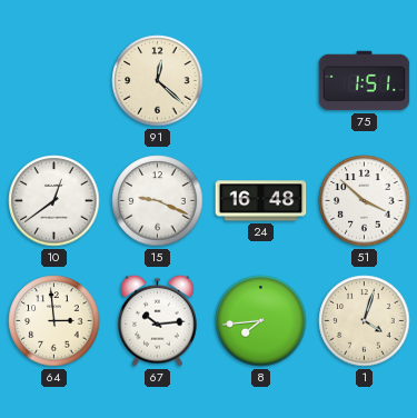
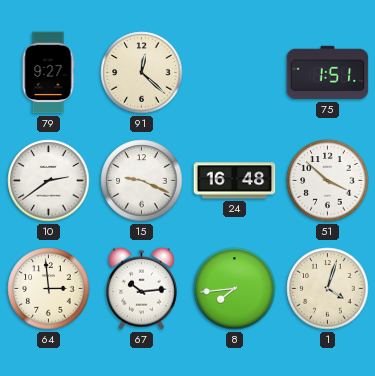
79: none -> 9:27
10: 12:39 -> 2:39
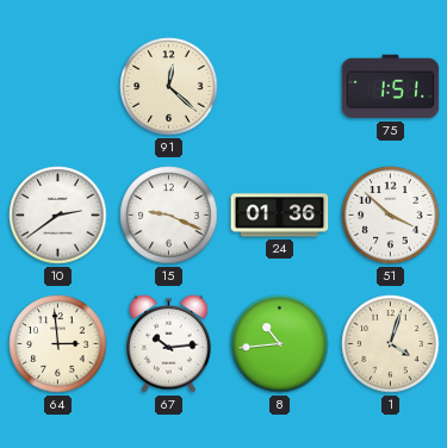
79: 9:27 -> none
24: 16:48 -> 01:36
8: 7:44 -> 10:44
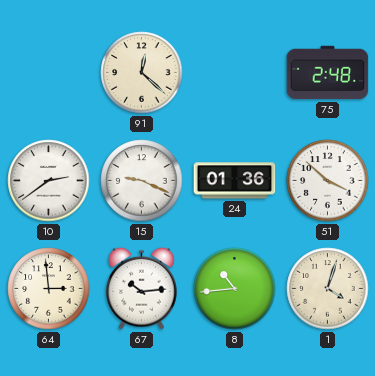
75: 1:51 -> 2:48
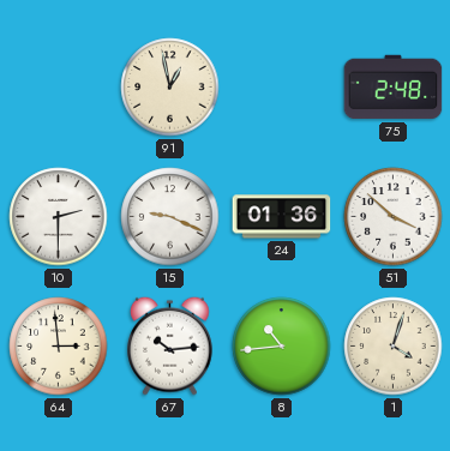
91: 12:22 -> 12:58
10: 2:39 -> 2:30
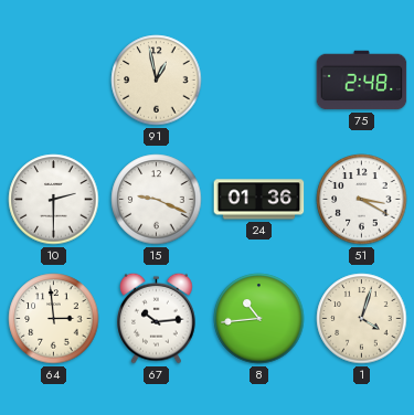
51: 3:52 -> 3:20
